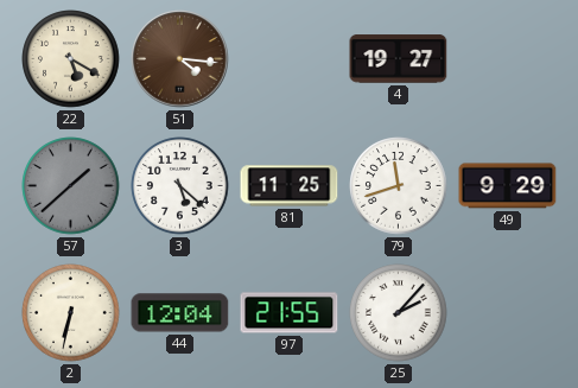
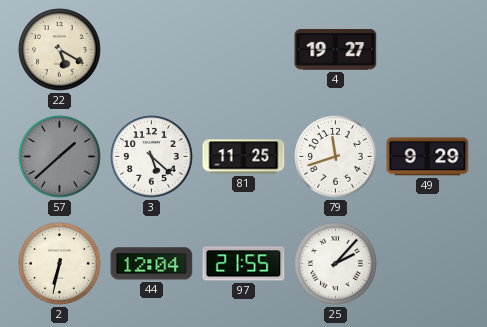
51: 4:16 -> none
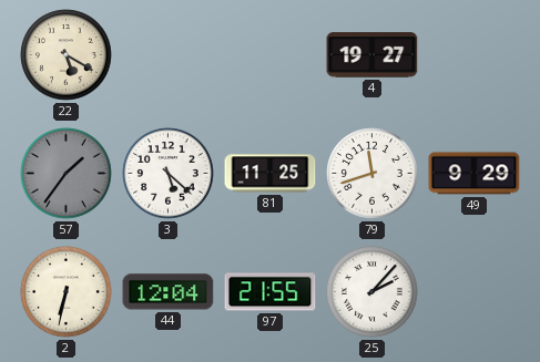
57: 1:38 -> 1:36
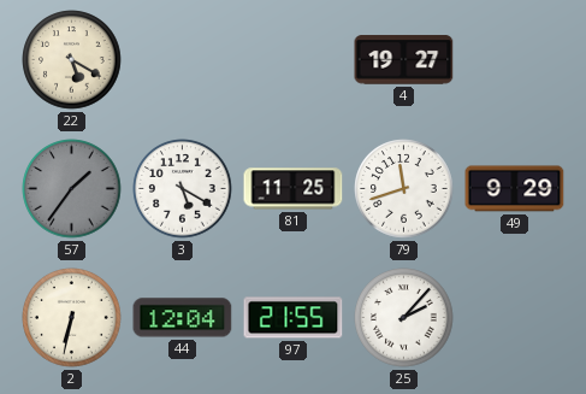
3: 5:22 -> 5:20
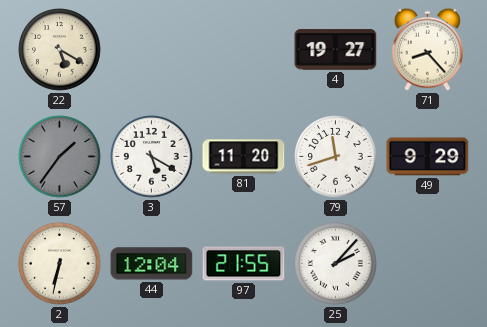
71: none -> 8:23
81: 11:25 -> 11:20
